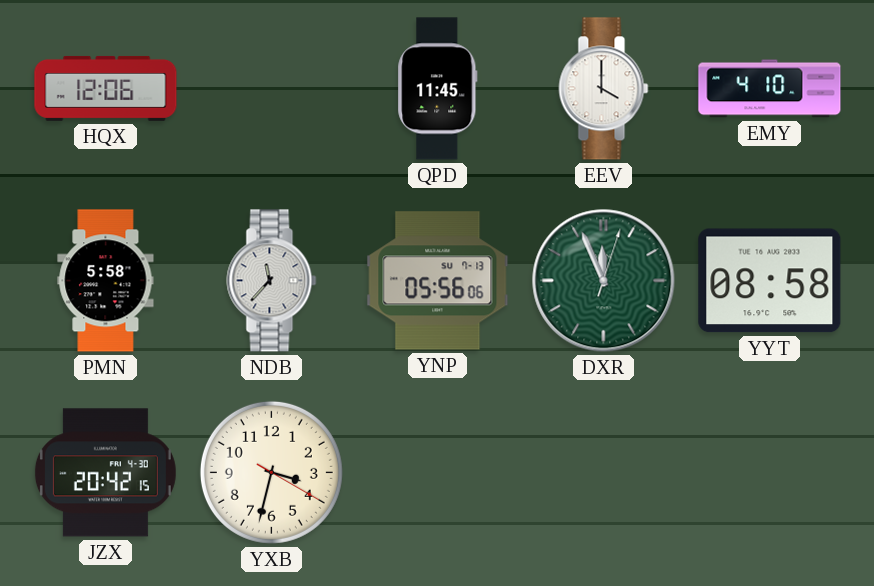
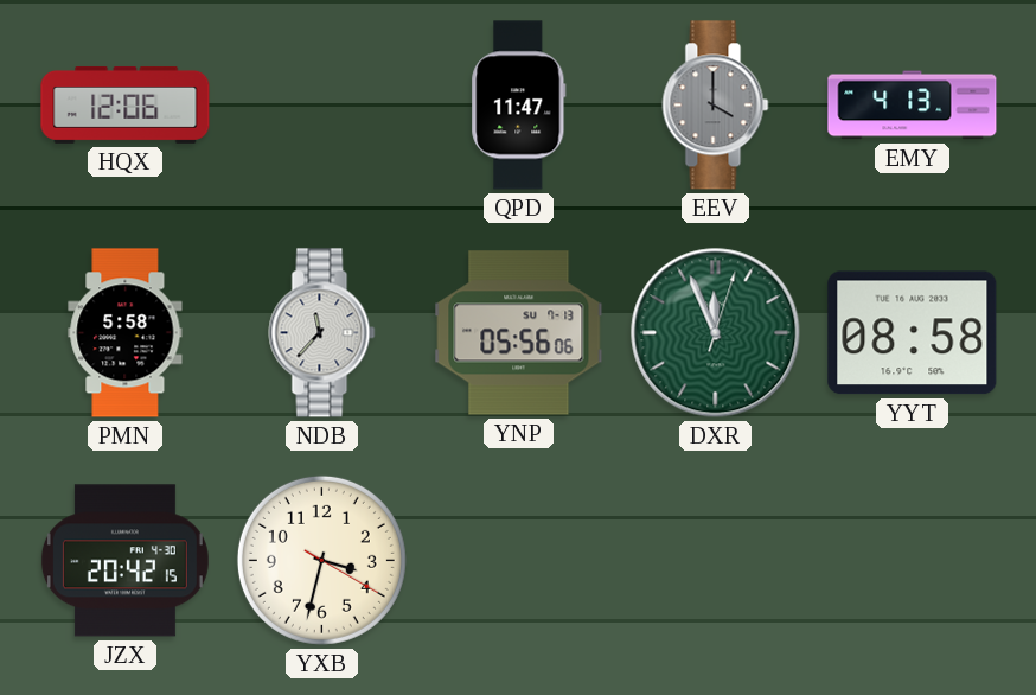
QPD: 11:45 -> 11:47
EEV dial: white -> grey
EMY: 4:10 -> 4:13
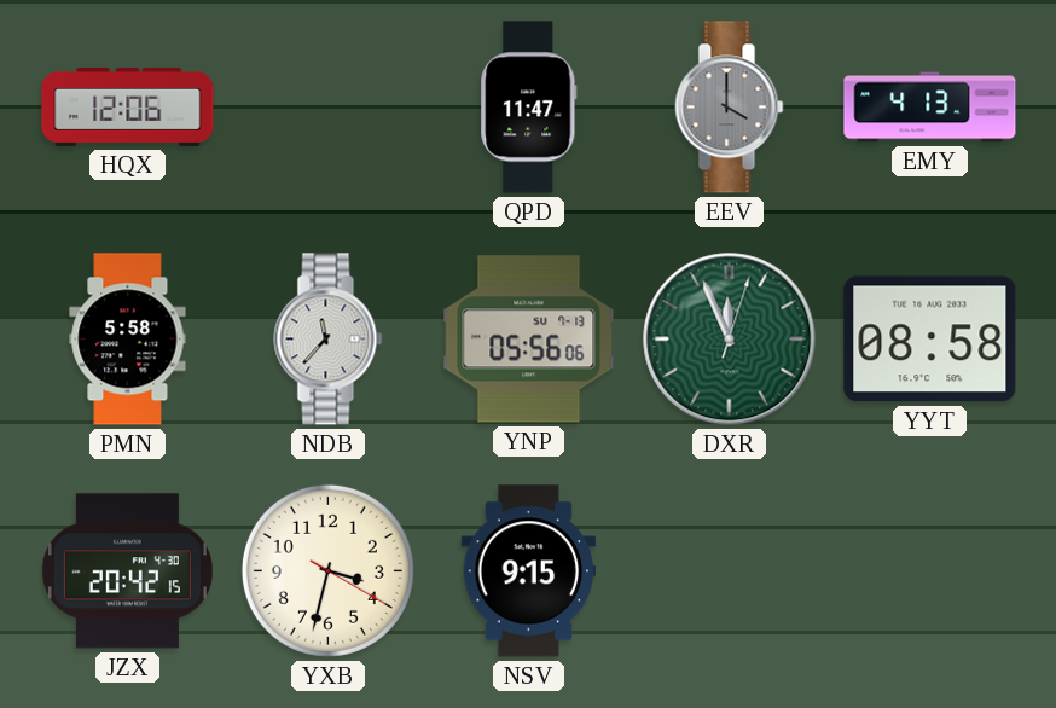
NSV: none -> 9:15
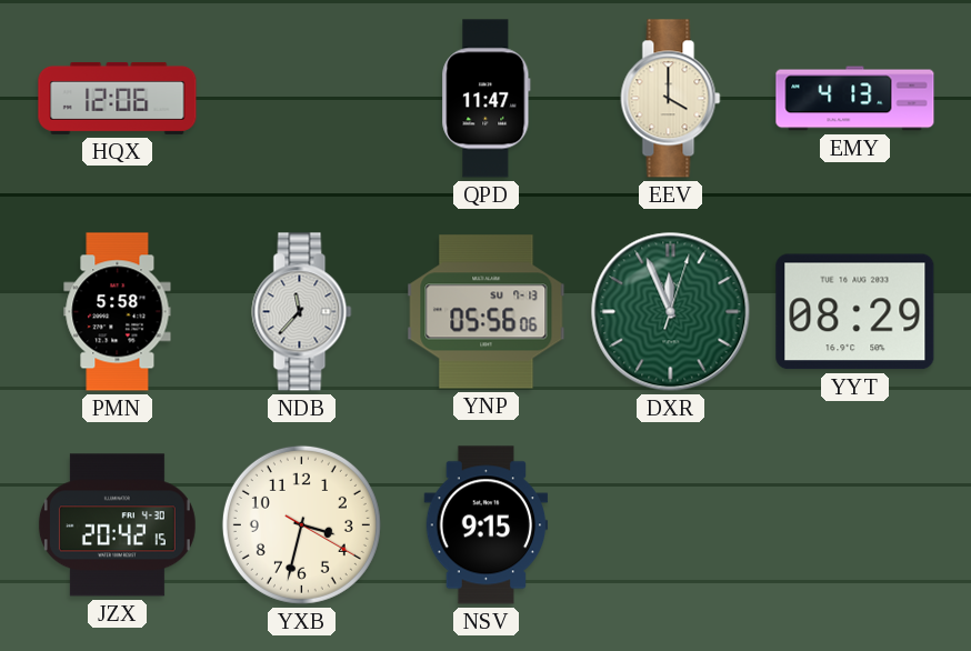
EEV dial: grey -> cream
YYT: 08:58 -> 08:29
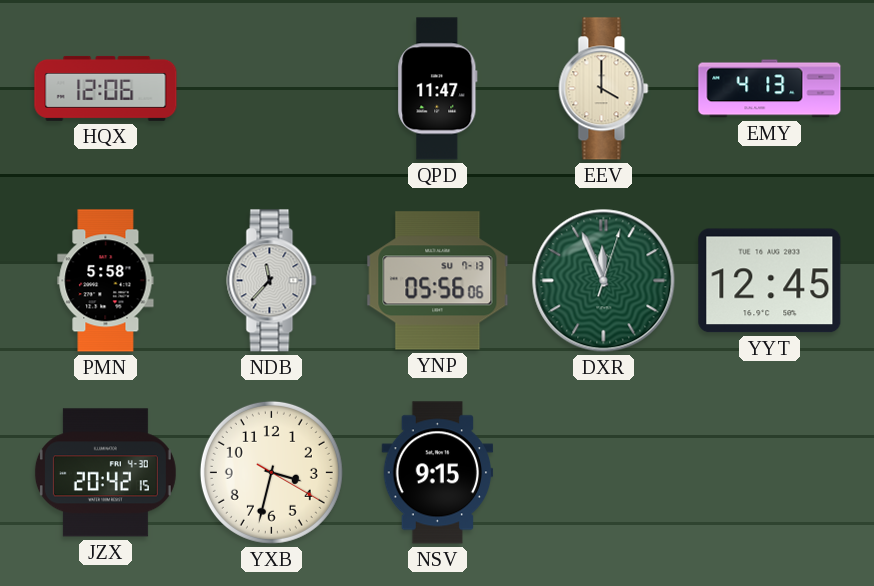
YYT: 08:29 -> 12:45
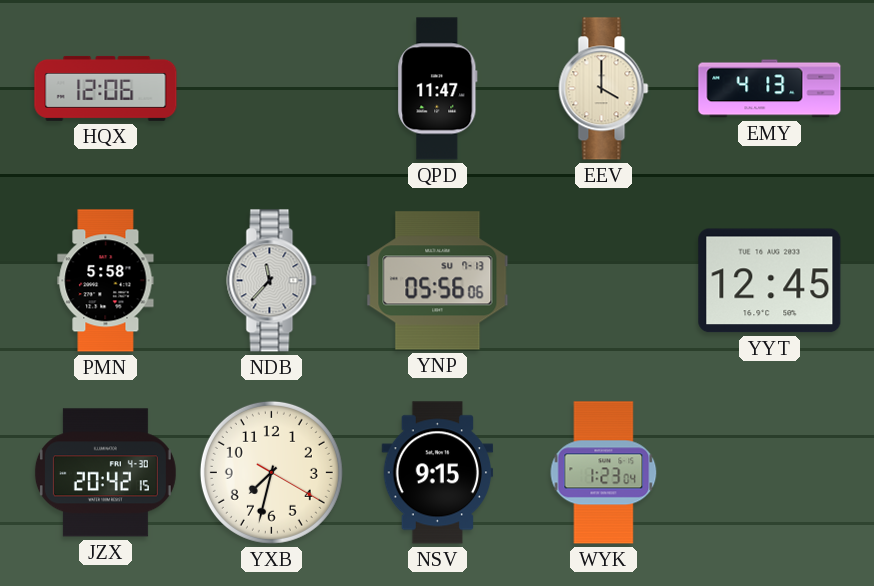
DXR: 11:56 -> none
YXB: 3:32 -> 7:32
WYK: none -> 1:23
